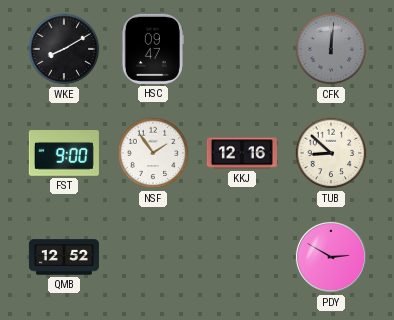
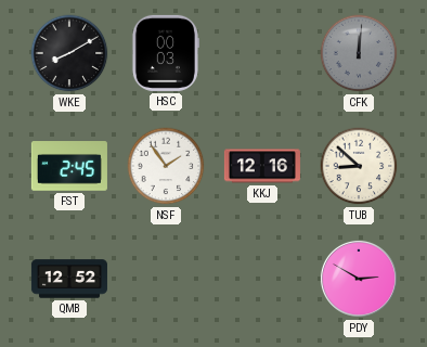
HSC: 09:47 -> 00:03
FST: 9:00 -> 2:45
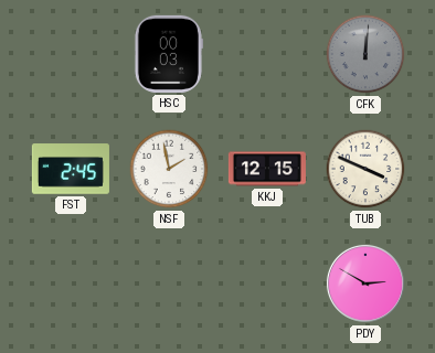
WKE: 8:10 -> none
NSF: 1:54 -> 1:58
KKJ: 12:16 -> 12:15
TUB: 8:52 -> 3:49
QMB: 12:52 -> none
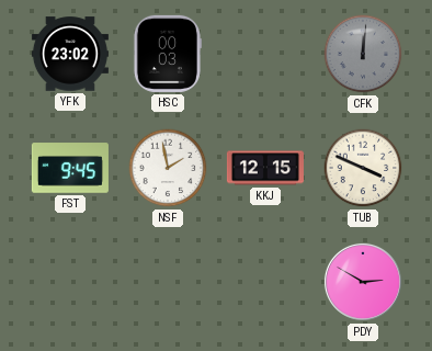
YFK: none -> 23:02
FST: 2:45 -> 9:45
